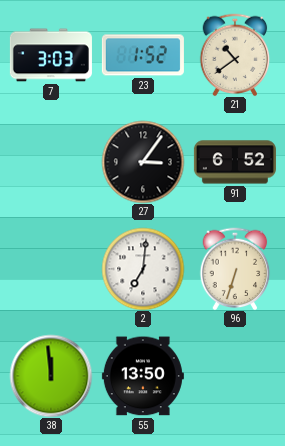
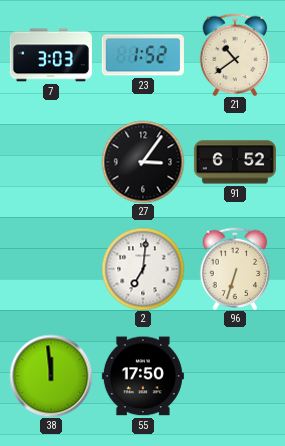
55: 13:50 -> 17:50
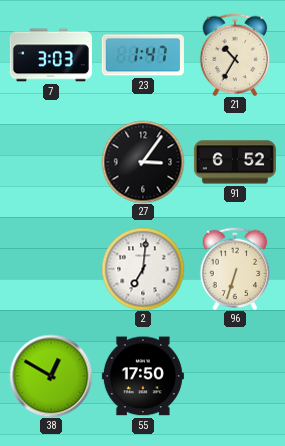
23: 1:52 -> 1:47
21: 10:39 -> 10:35
38: 11:59 -> 12:50
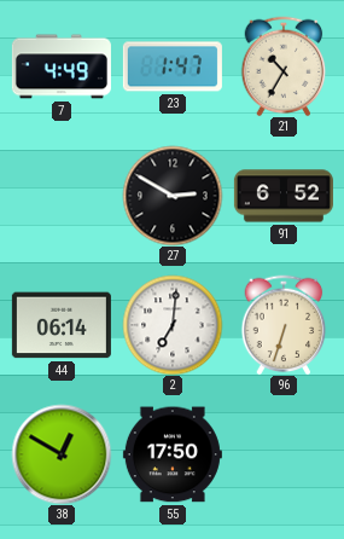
7: 3:03 -> 4:49
27: 3:06 -> 2:50
44: none -> 06:14
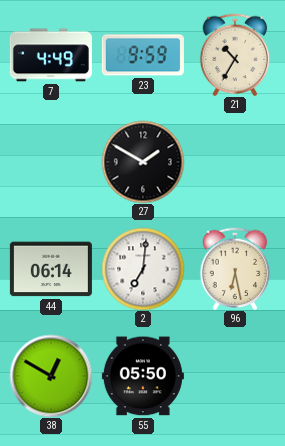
23: 1:47 -> 9:59
27: 2:50 -> 1:50
91: 6:52 -> none
96: 6:33 -> 6:28
55: 17:50 -> 05:50
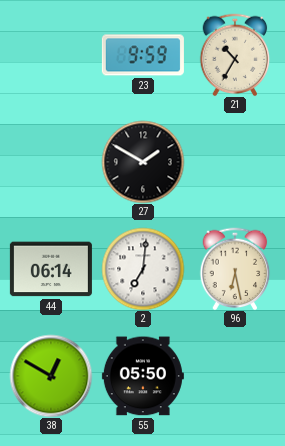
7: 4:49 -> none
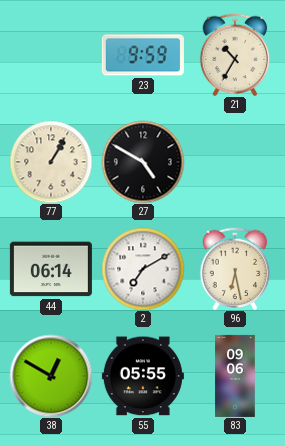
77: none -> 1:05
27: 1:50 -> 4:50
2: 7:01 -> 7:10
55: 05:50 -> 05:55
83: none -> 09:06
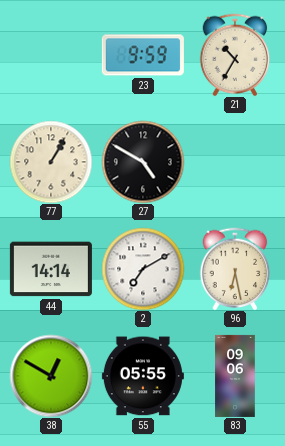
44: 06:14 -> 14:14
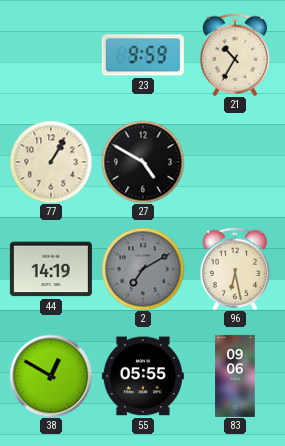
44: 14:14 -> 14:19
2 dial: white -> grey
